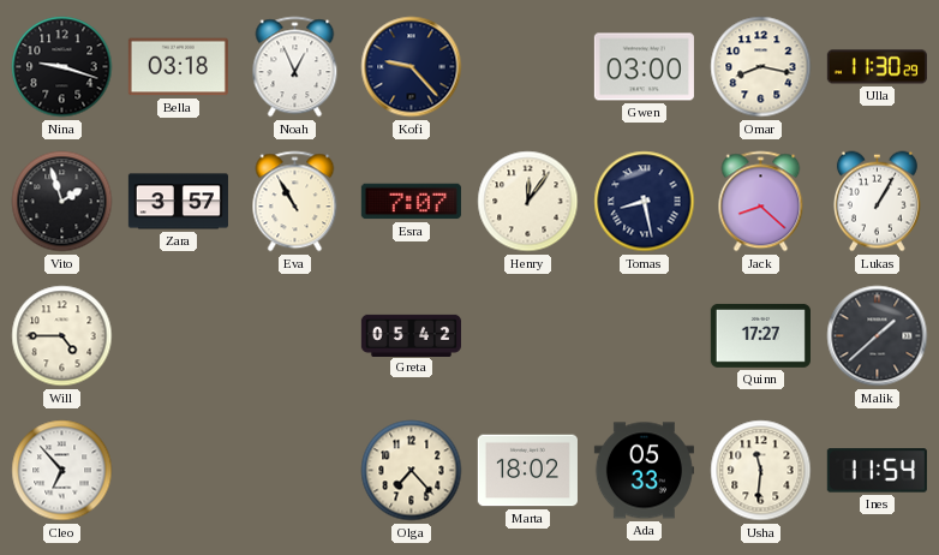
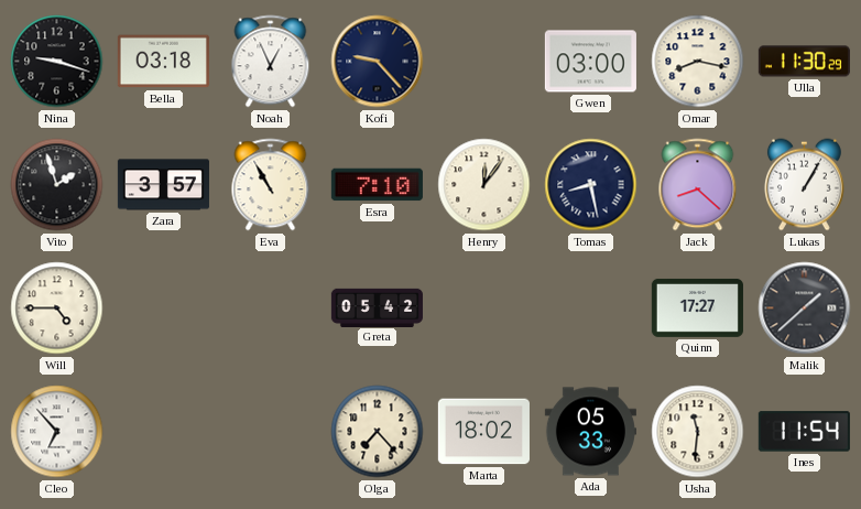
Esra: 7:07 -> 7:10
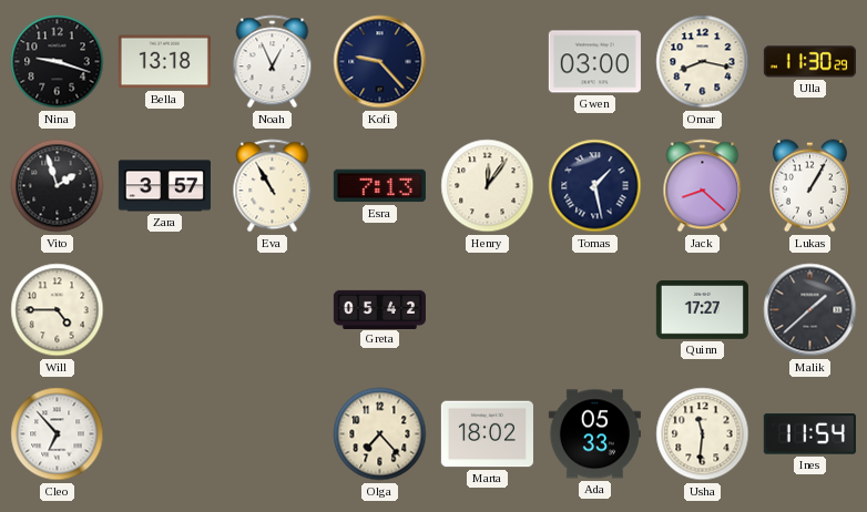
Bella: 03:18 -> 13:18
Esra: 7:10 -> 7:13
Tomas: 8:28 -> 1:28
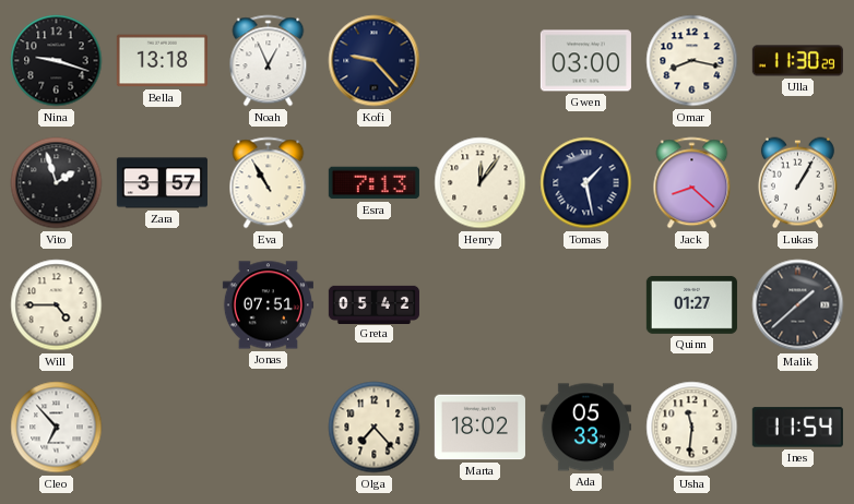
Jonas: none -> 07:51
Quinn: 17:27 -> 01:27
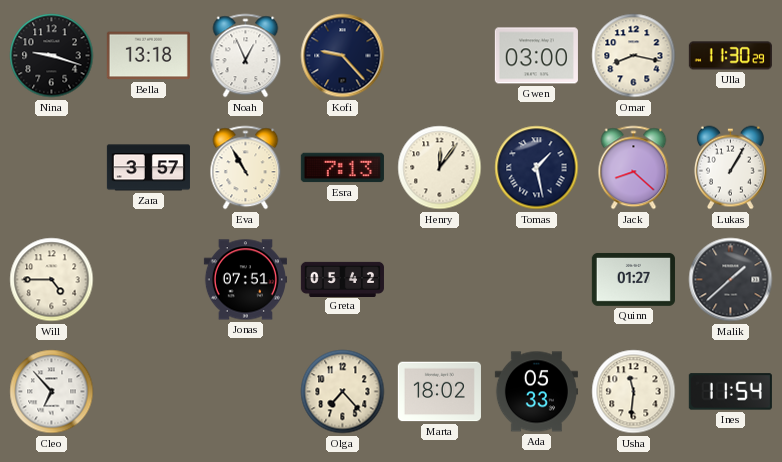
Vito: 1:57 -> none
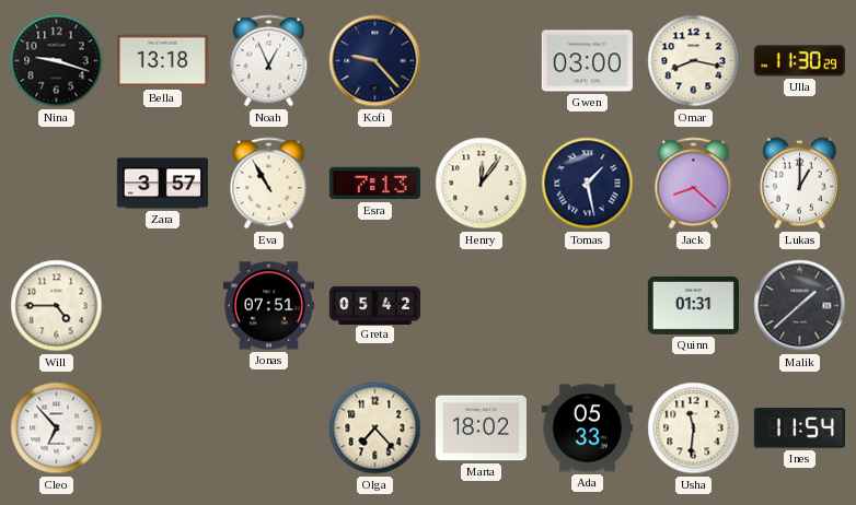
Lukas: 1:05 -> 1:00
Quinn: 01:27 -> 01:31
